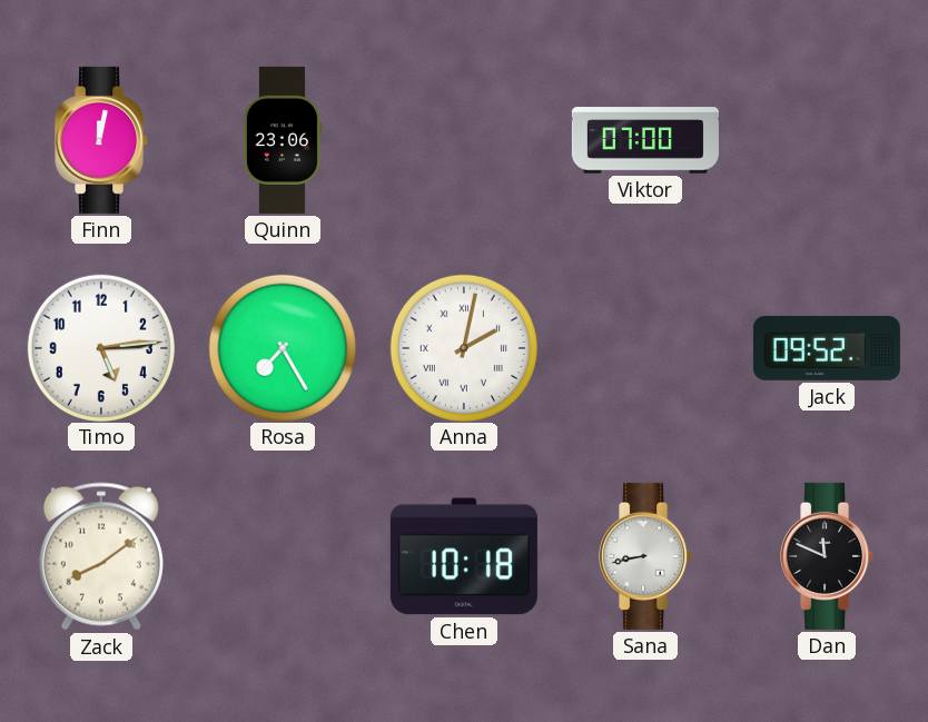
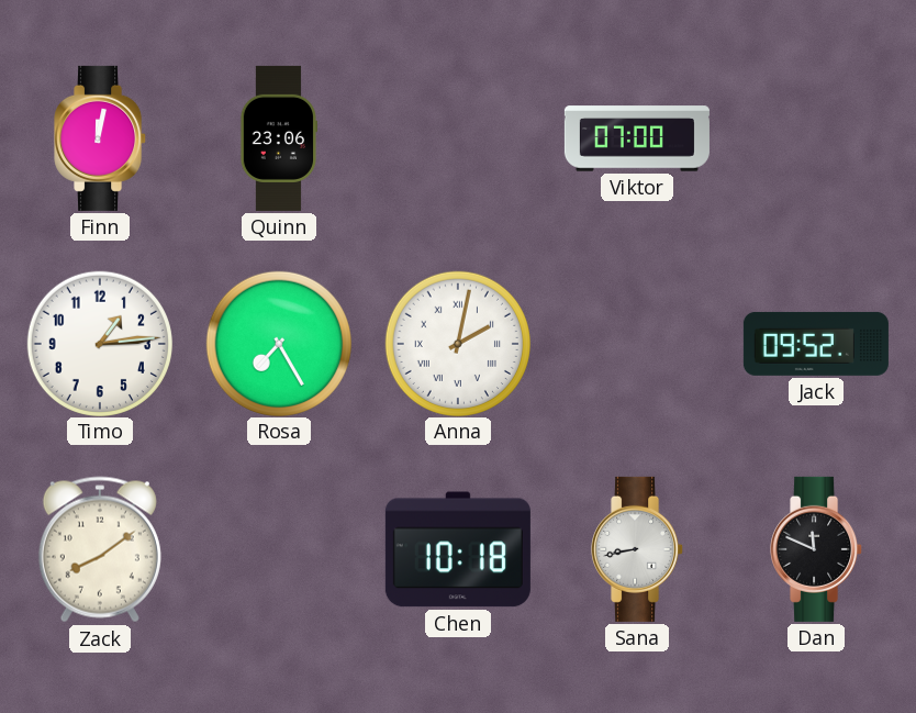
Timo: 5:14 -> 1:14
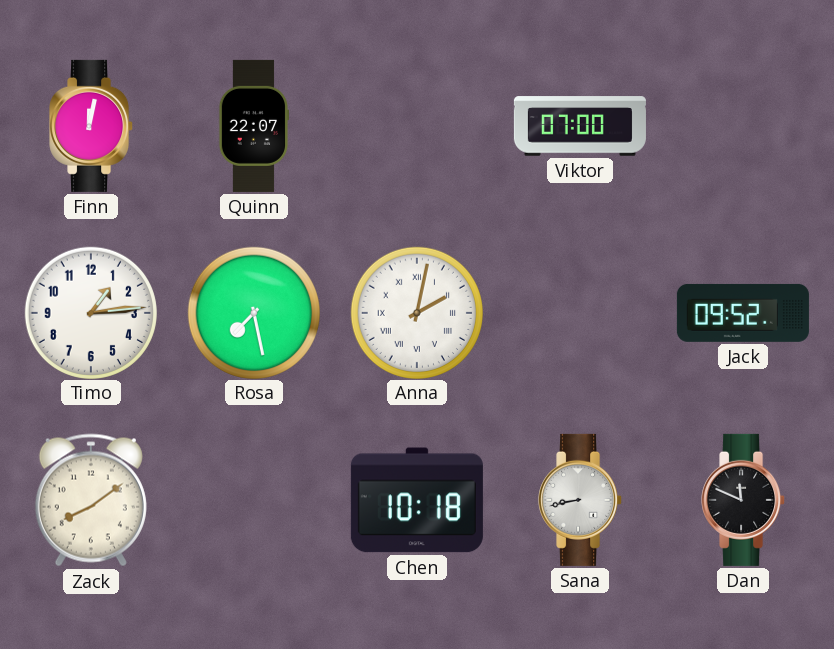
Quinn: 23:06 -> 22:07
Rosa: 7:25 -> 7:28
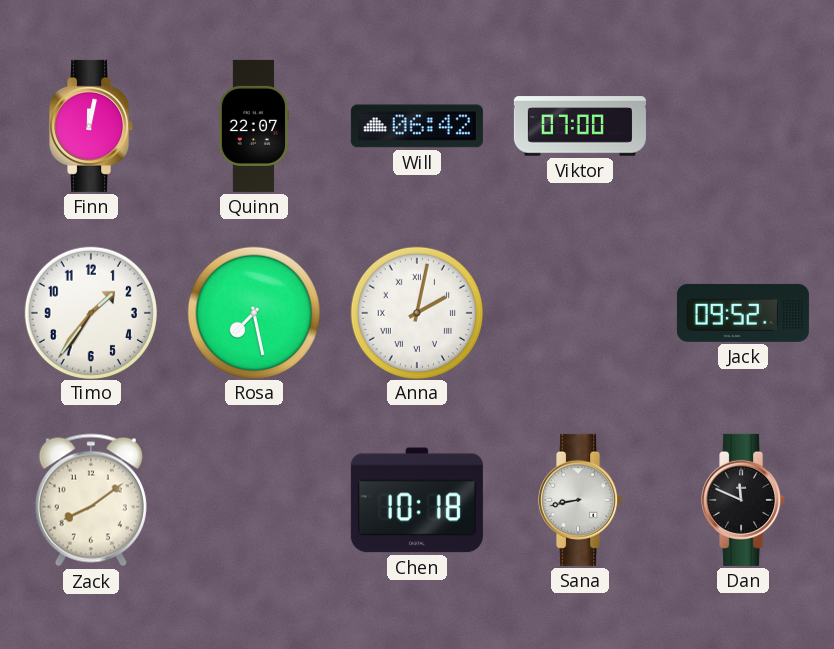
Will: none -> 06:42
Timo: 1:14 -> 1:36
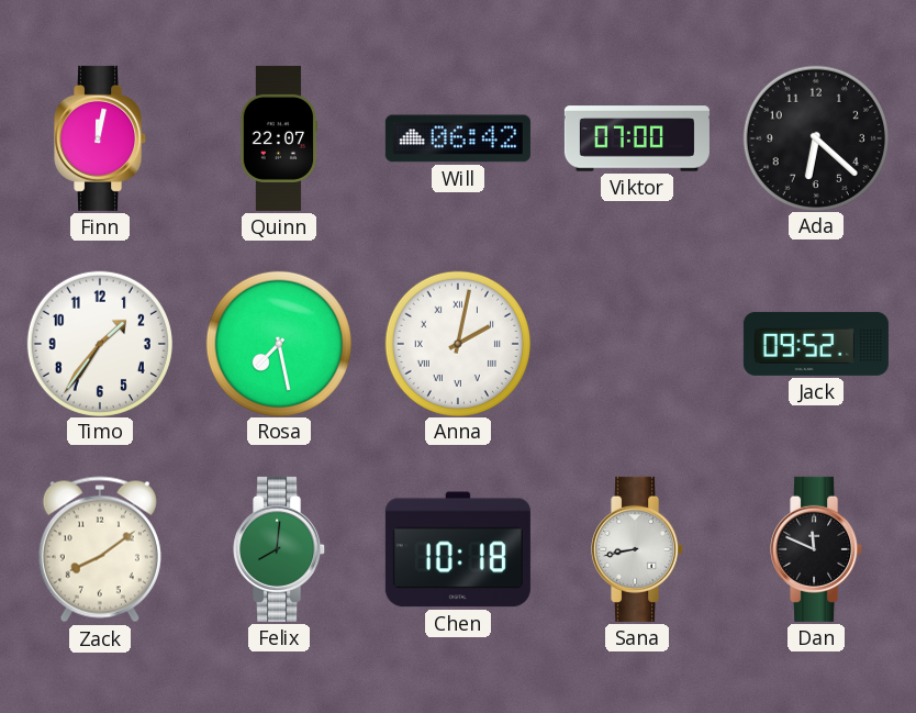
Ada: none -> 6:22
Felix: none -> 8:01
